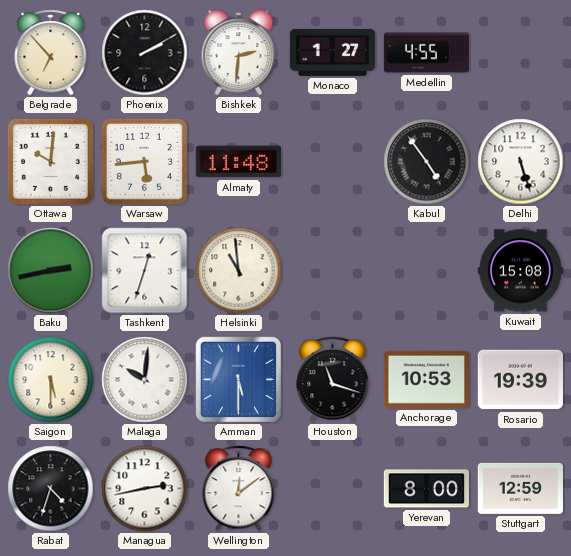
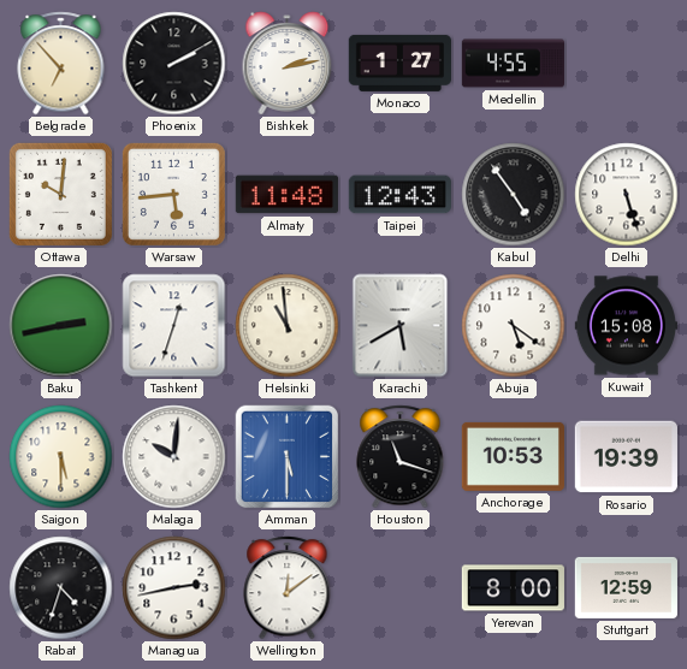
Bishkek: 2:31 -> 2:13
Taipei: none -> 12:43
Karachi: none -> 5:40
Abuja: none -> 5:21
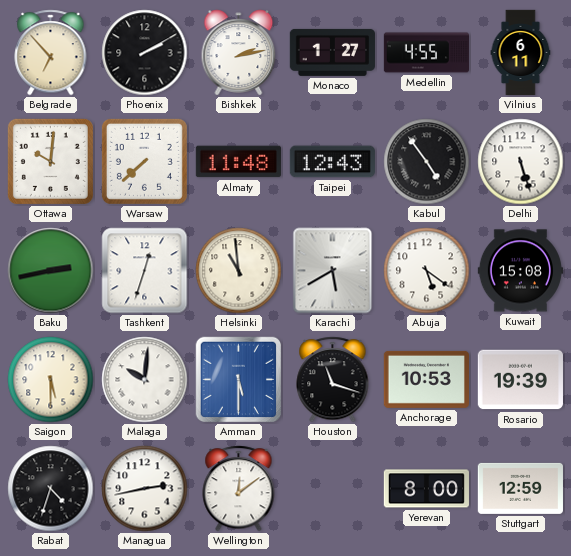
Vilnius: none -> 6:11
Warsaw: 5:44 -> 7:38
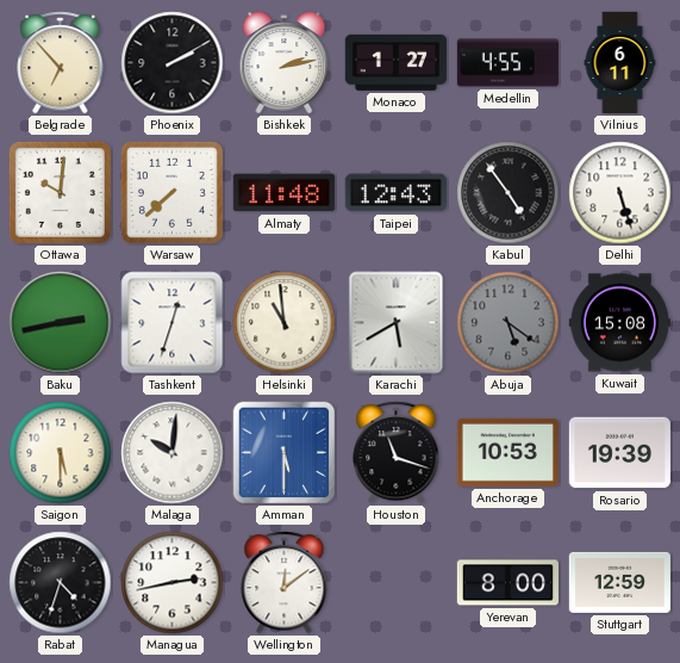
Abuja dial: white -> grey
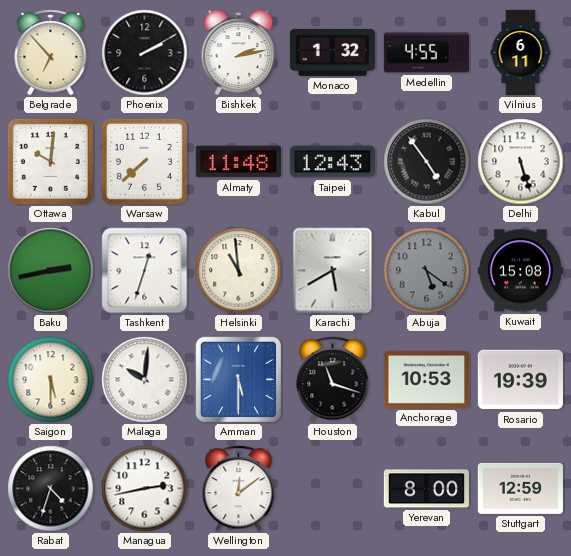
Monaco: 1:27 -> 1:32
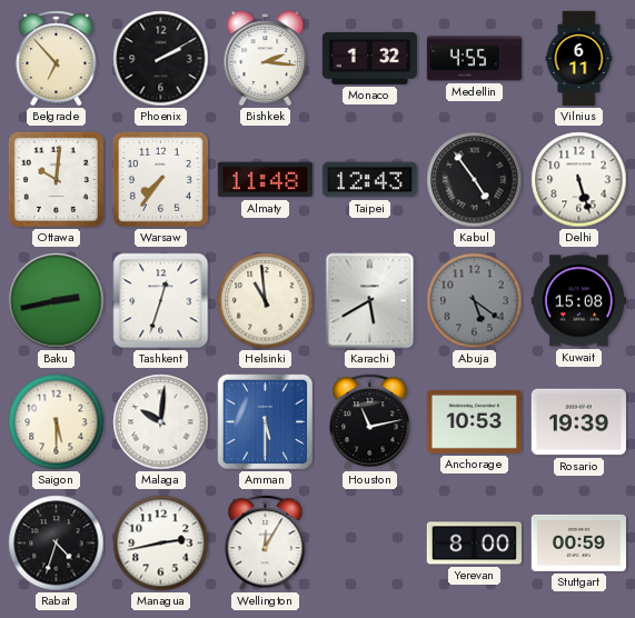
Bishkek: 2:13 -> 2:16
Warsaw: 7:38 -> 7:36
Houston: 11:18 -> 11:13
Wellington: 12:09 -> 12:05
Stuttgart: 12:59 -> 00:59
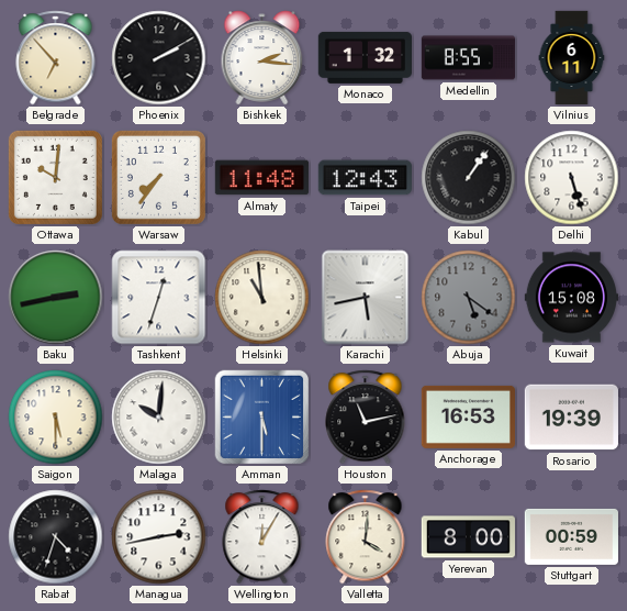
Medellin: 4:55 -> 8:55
Kabul: 4:54 -> 1:06
Karachi: 5:40 -> 5:43
Anchorage: 10:53 -> 16:53
Valletta: none -> 4:01
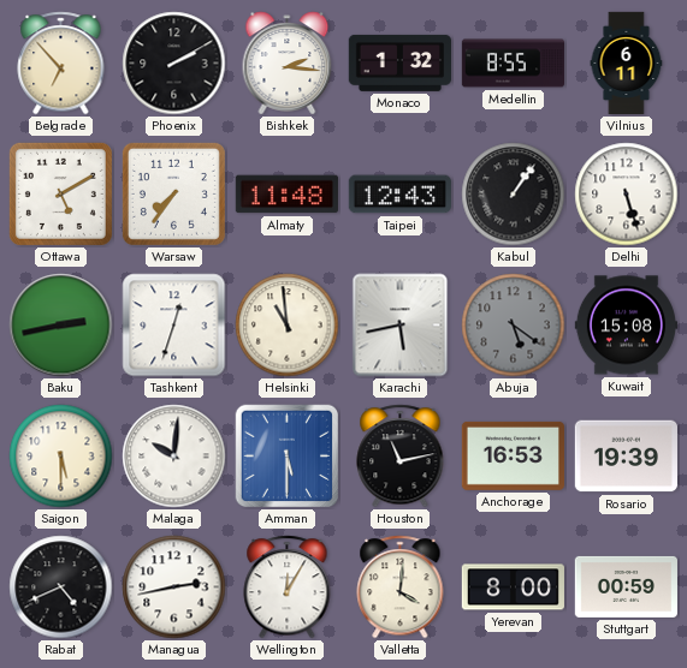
Ottawa: 10:01 -> 5:10
Rabat: 4:33 -> 4:41
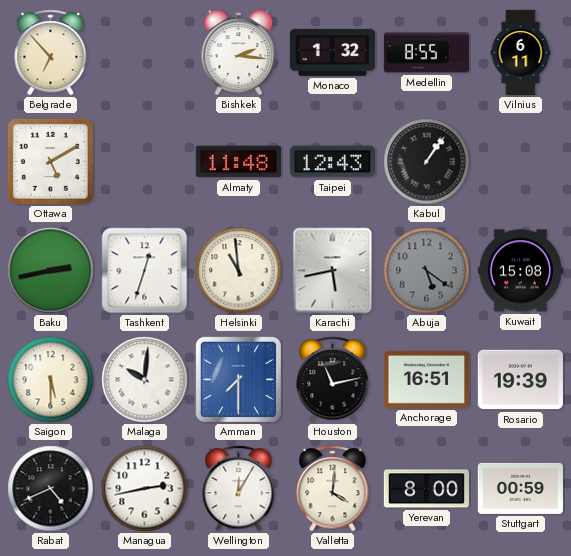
Phoenix: 2:10 -> none
Warsaw: 7:36 -> none
Delhi: 5:27 -> none
Amman: 5:30 -> 7:30
Anchorage: 16:53 -> 16:51
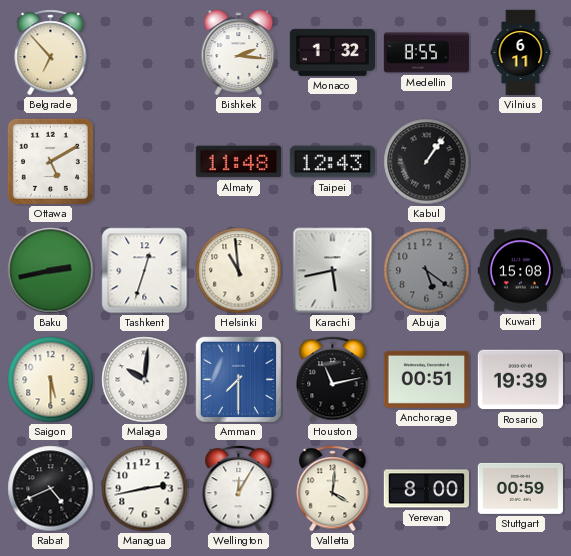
Anchorage: 16:51 -> 00:51
